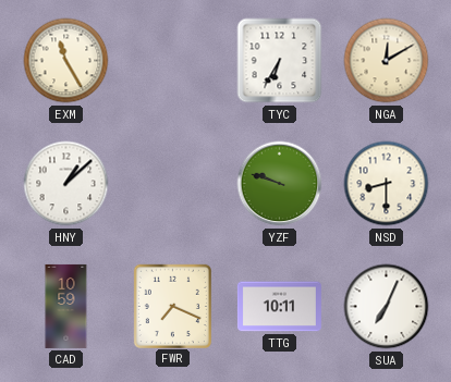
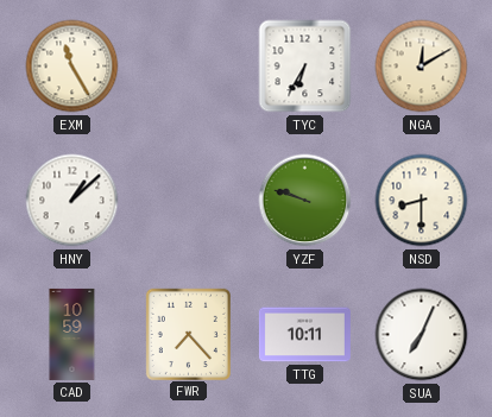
FWR: 7:19 -> 7:23
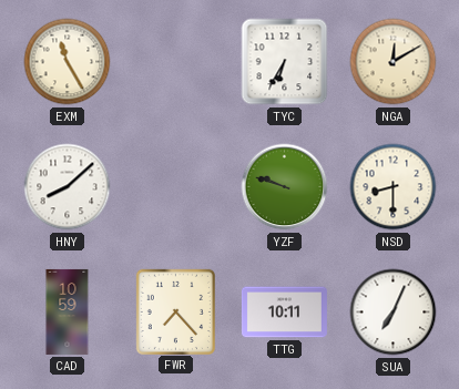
HNY: 1:08 -> 8:08
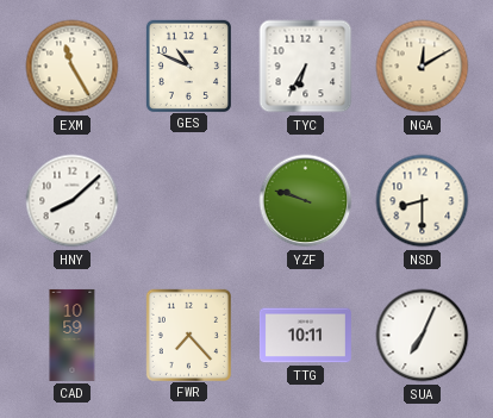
GES: none -> 10:49
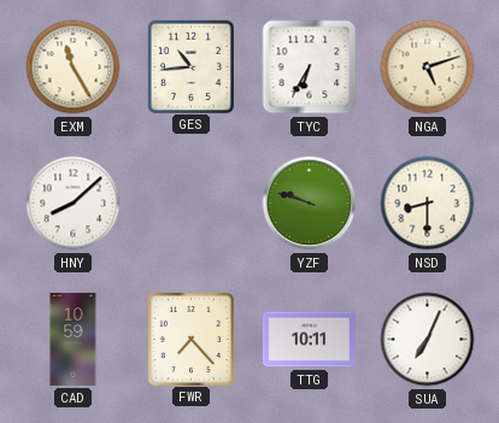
GES: 10:49 -> 10:44
NGA: 12:10 -> 5:12
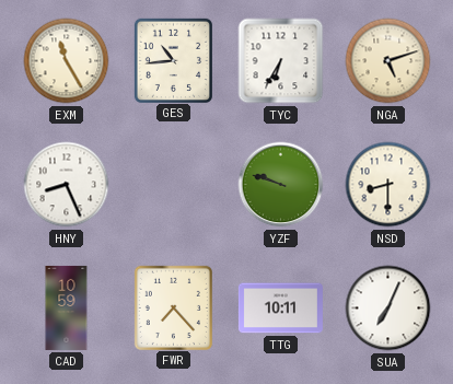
HNY: 8:08 -> 8:26
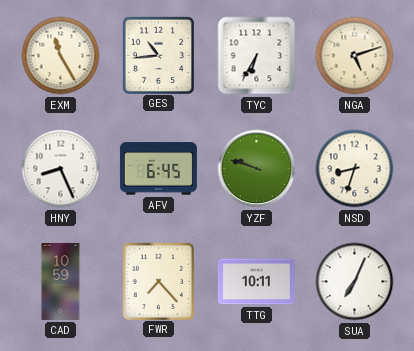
AFV: none -> 6:45
NSD: 8:30 -> 8:33
